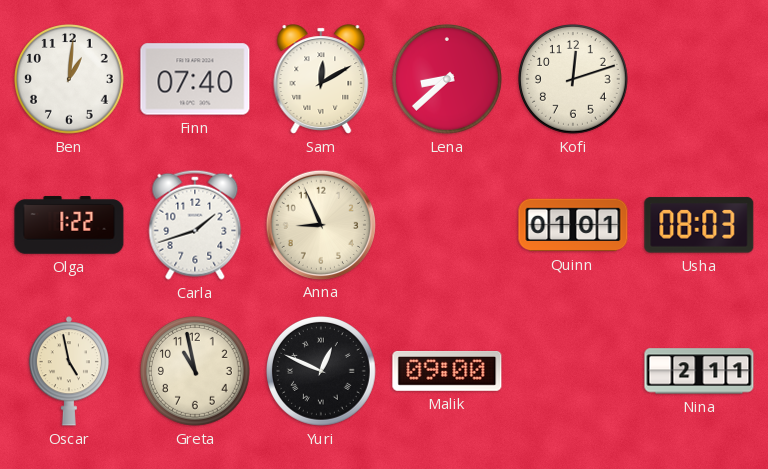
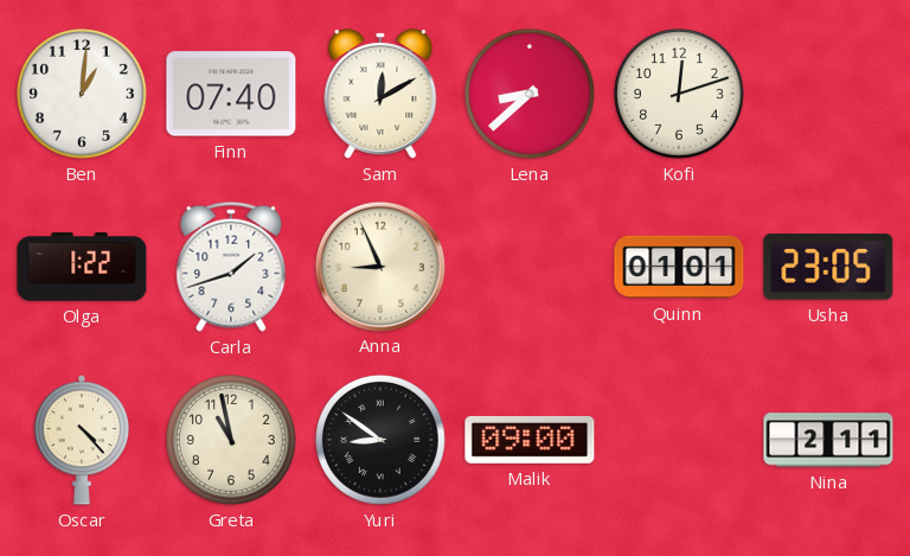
Usha: 08:03 -> 23:05
Oscar: 4:58 -> 4:23
Yuri: 12:49 -> 8:51
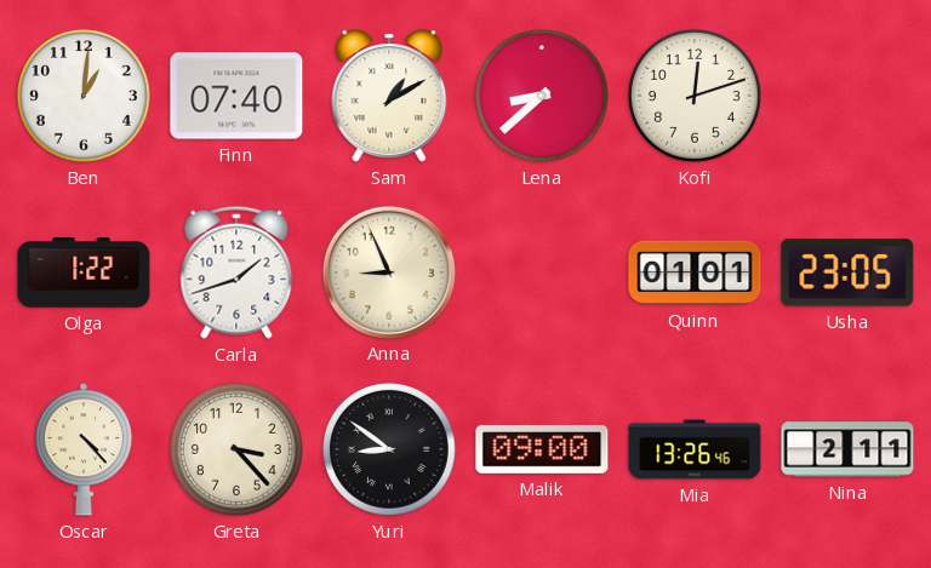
Sam: 12:10 -> 1:10
Greta: 10:58 -> 3:23
Mia: none -> 13:26
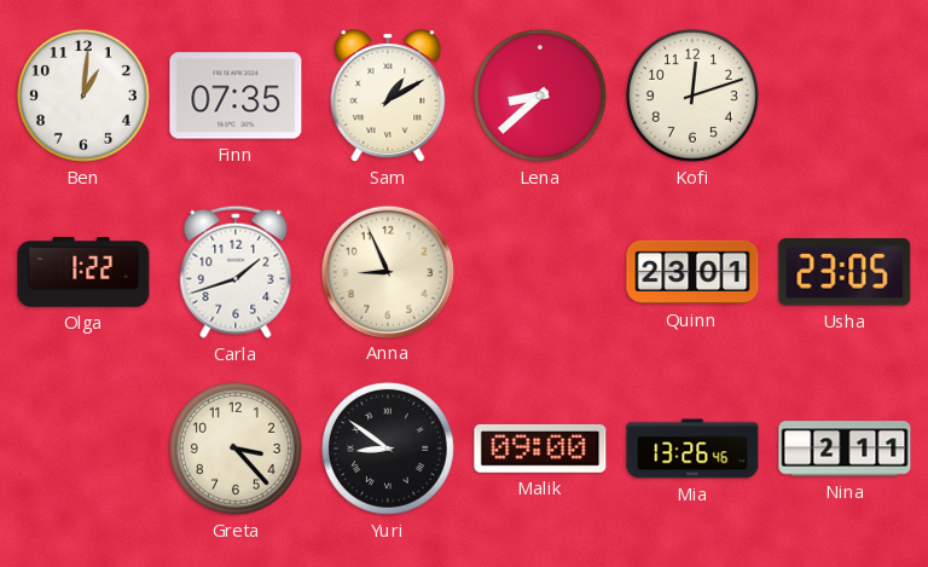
Finn: 07:40 -> 07:35
Quinn: 01:01 -> 23:01
Oscar: 4:23 -> none
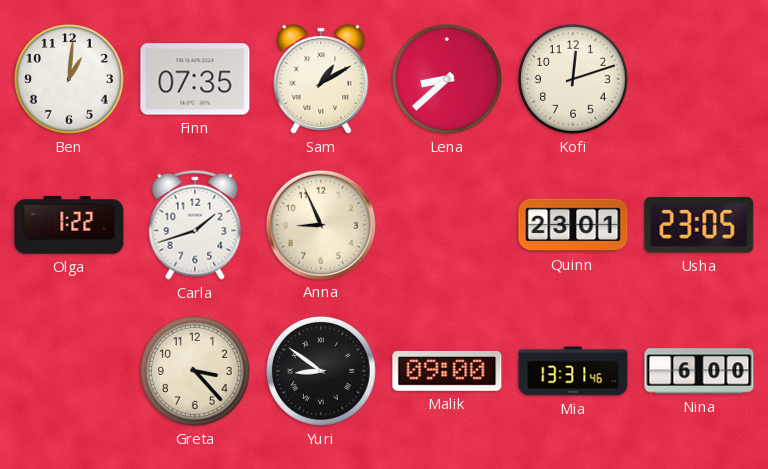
Mia: 13:26 -> 13:31
Nina: 2:11 -> 6:00
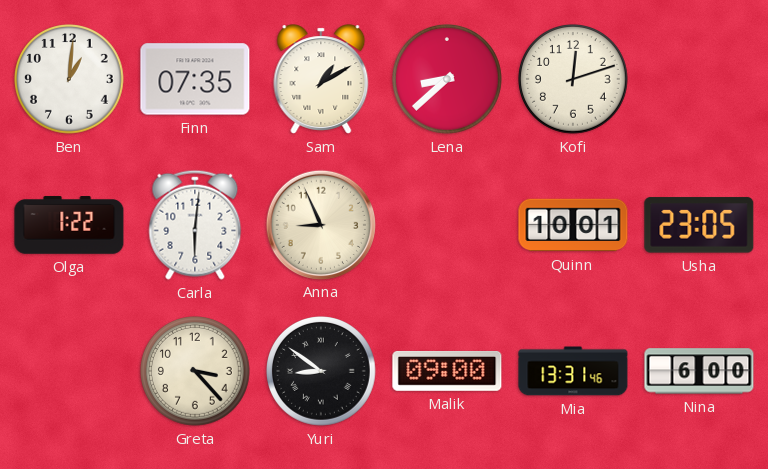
Carla: 1:42 -> 6:01
Quinn: 23:01 -> 10:01
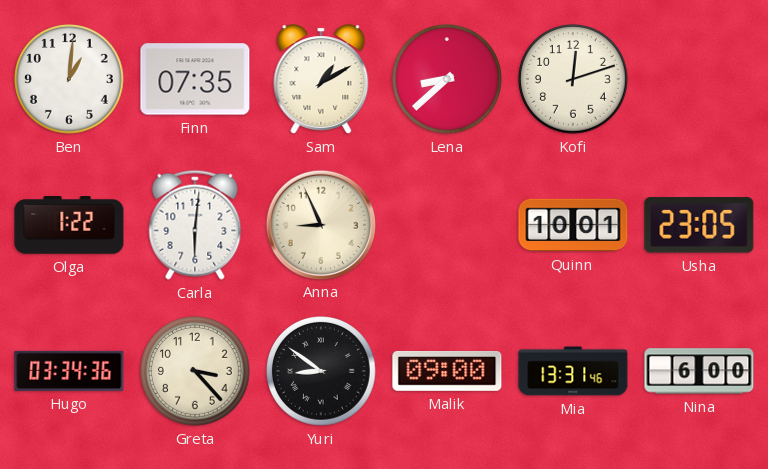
Hugo: none -> 03:34
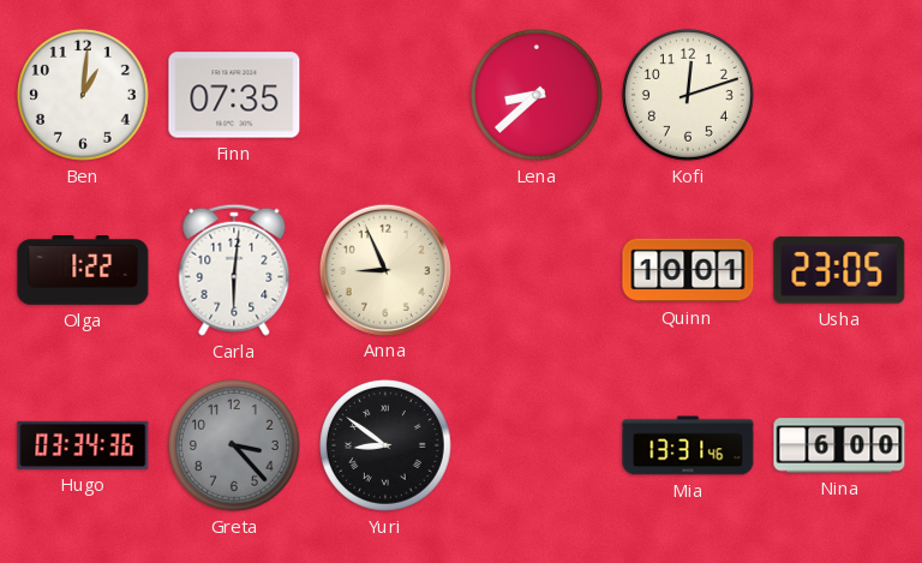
Sam: 1:10 -> none
Greta dial: cream -> grey
Malik: 09:00 -> none
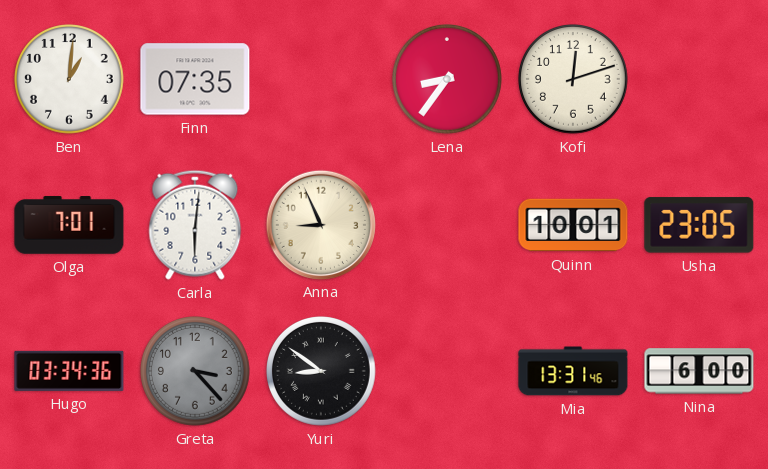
Lena: 8:38 -> 8:36
Olga: 1:22 -> 7:01
